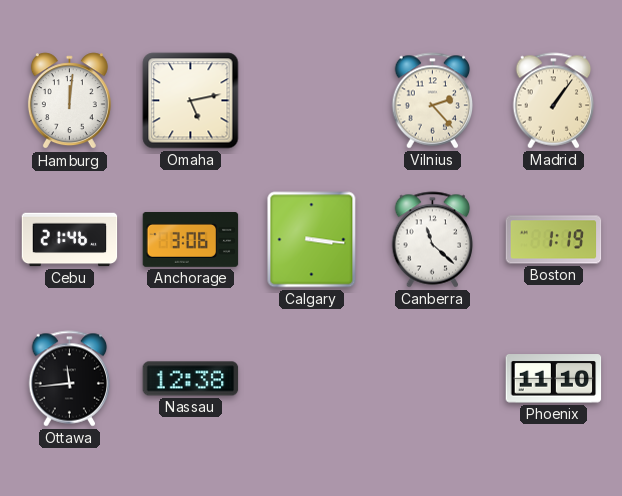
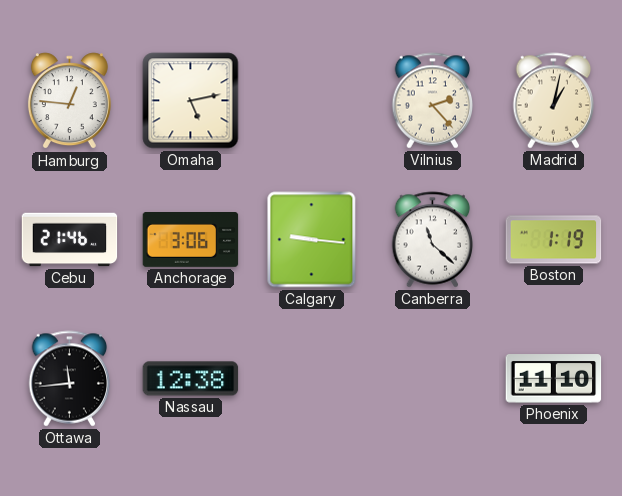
Hamburg: 12:01 -> 12:46
Madrid: 1:06 -> 1:02
Calgary: 3:16 -> 9:16
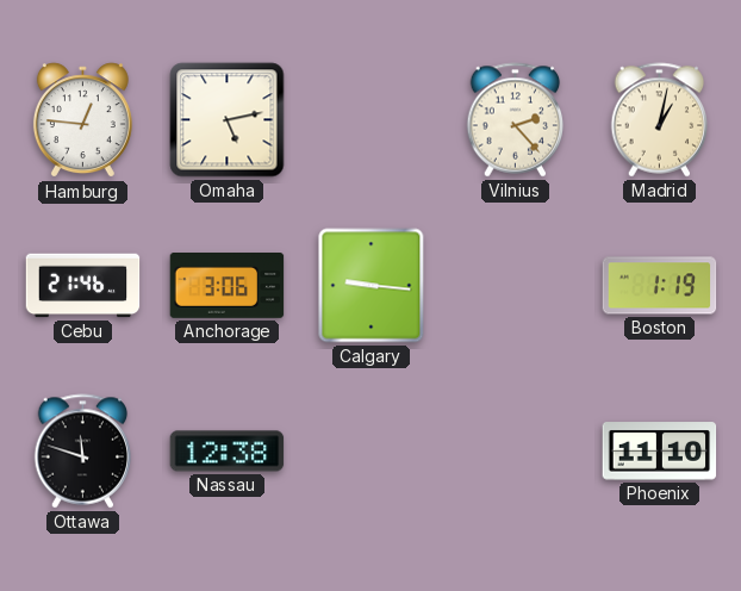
Canberra: 11:22 -> none
Ottawa: 11:44 -> 11:48
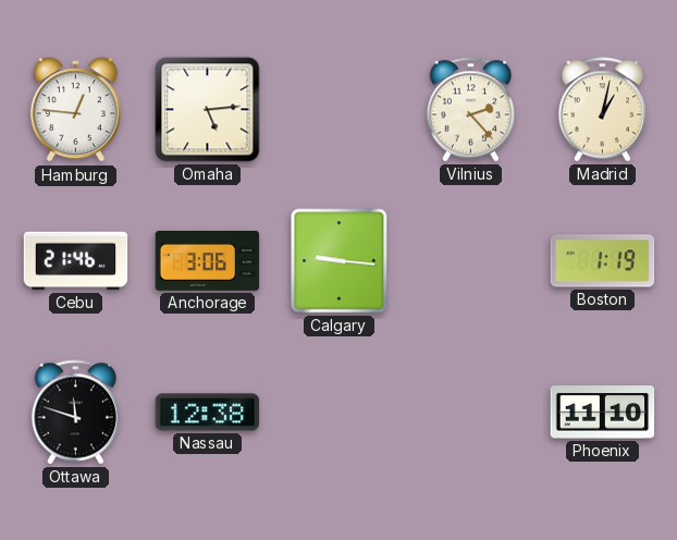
Omaha: 5:13 -> 5:14
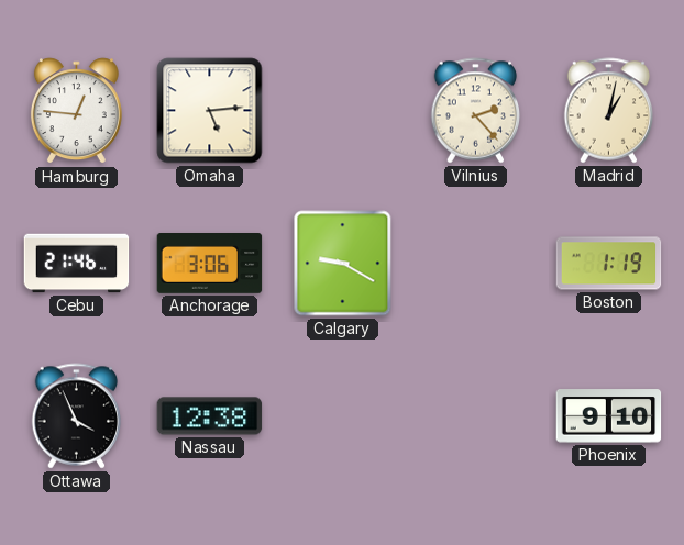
Calgary: 9:16 -> 9:20
Ottawa: 11:48 -> 3:56
Phoenix: 11:10 -> 9:10
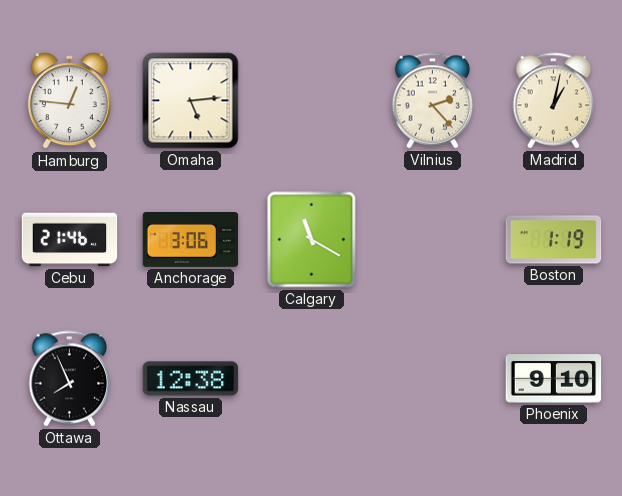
Calgary: 9:20 -> 11:20
Ottawa: 3:56 -> 7:56
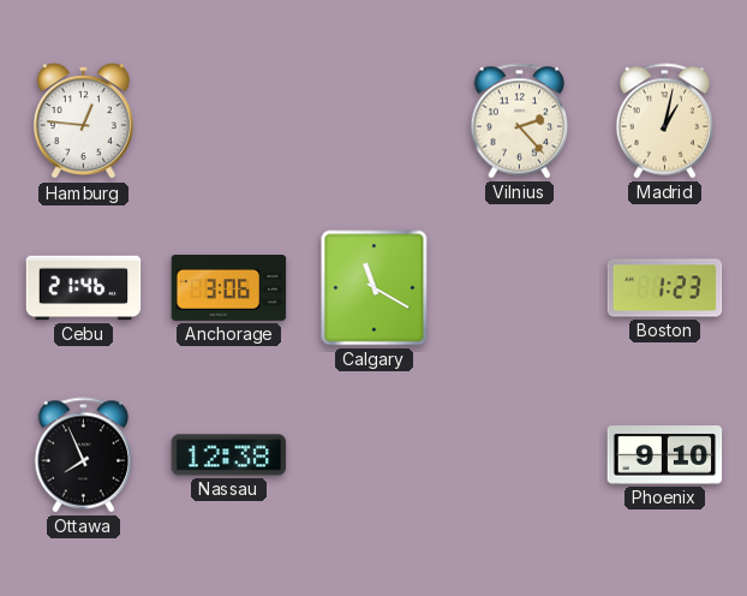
Omaha: 5:14 -> none
Boston: 1:19 -> 1:23
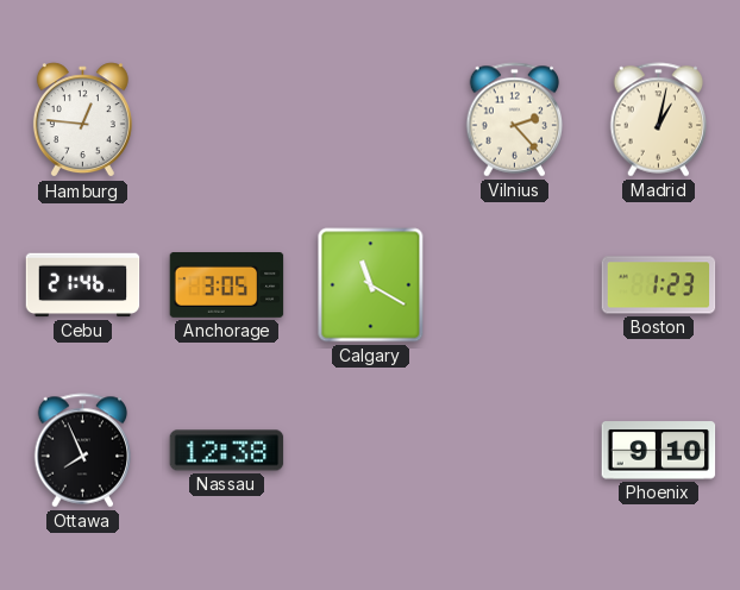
Anchorage: 3:06 -> 3:05
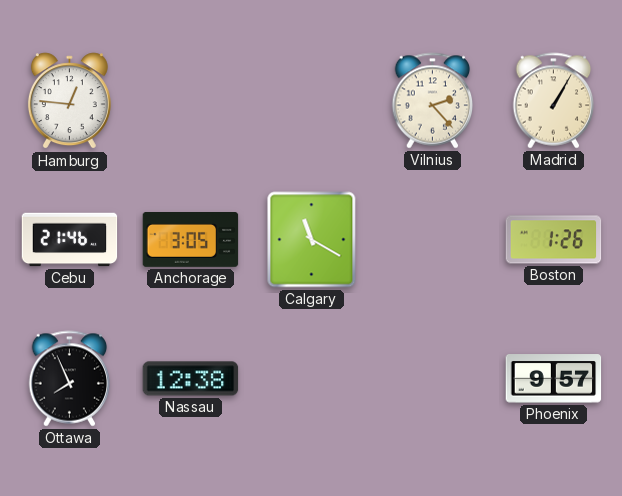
Madrid: 1:02 -> 1:05
Boston: 1:23 -> 1:26
Phoenix: 9:10 -> 9:57
